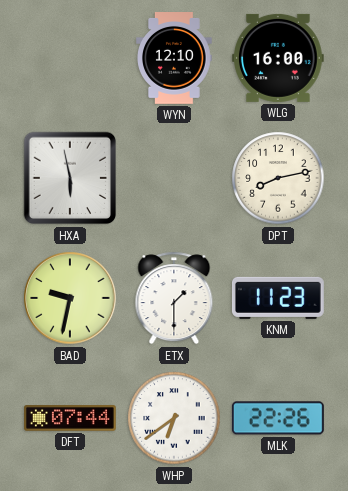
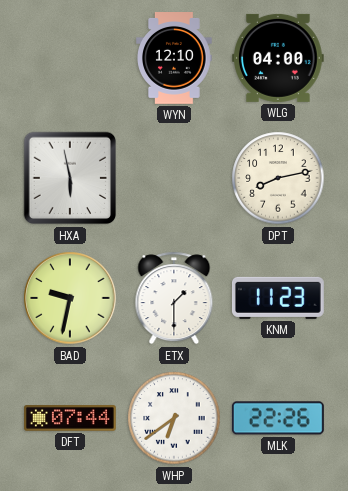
WLG: 16:00 -> 04:00
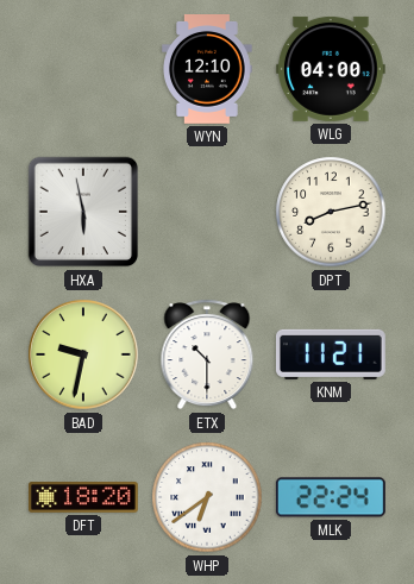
ETX: 1:30 -> 10:30
KNM: 11:23 -> 11:21
DFT: 07:44 -> 18:20
MLK: 22:26 -> 22:24
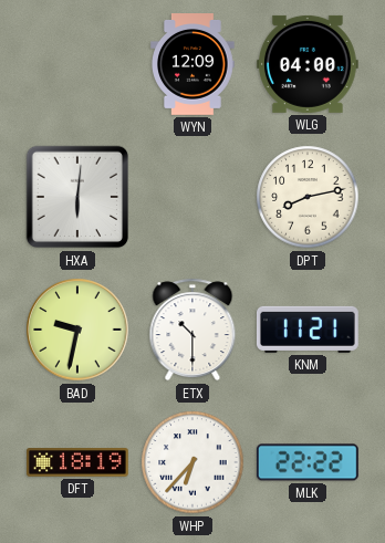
WYN: 12:10 -> 12:09
HXA: 5:58 -> 6:01
DFT: 18:20 -> 18:19
WHP: 6:39 -> 6:37
MLK: 22:24 -> 22:22
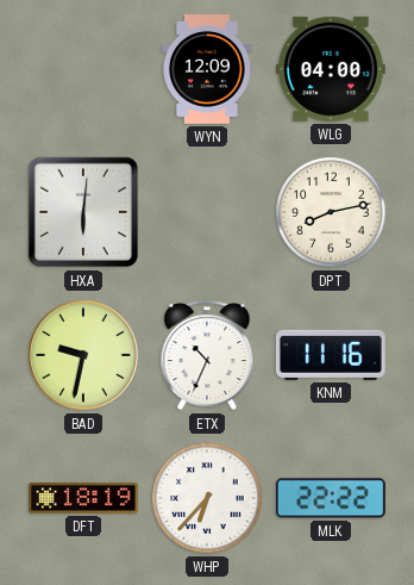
ETX: 10:30 -> 10:34
KNM: 11:21 -> 11:16
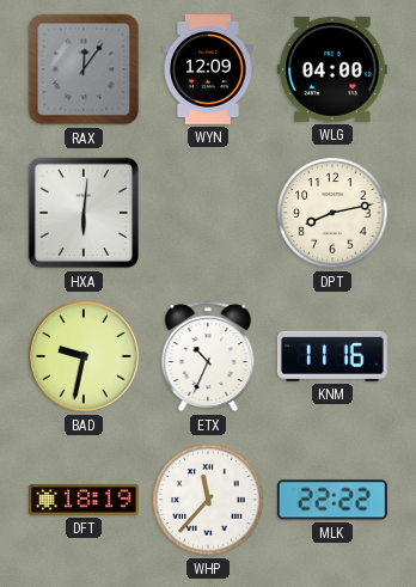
RAX: none -> 12:06
WHP: 6:37 -> 11:37
